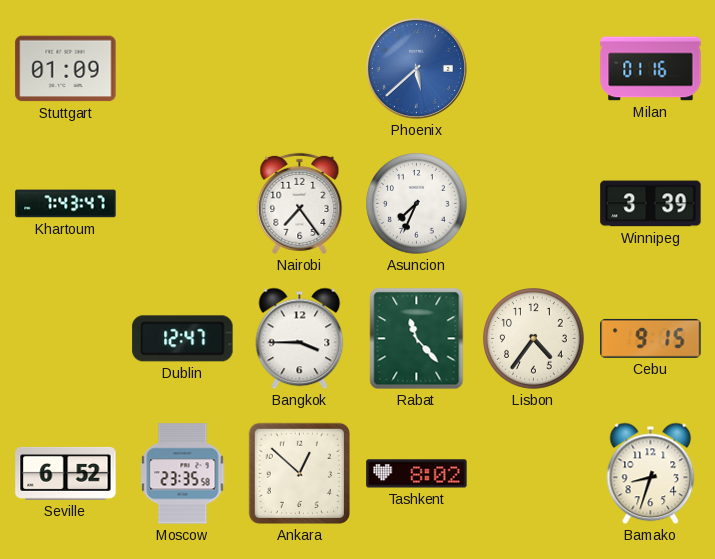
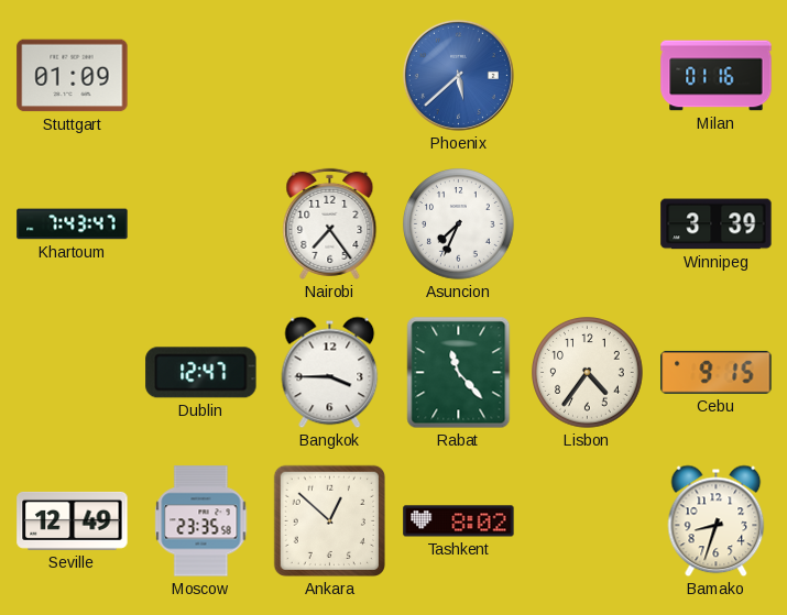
Seville: 6:52 -> 12:49
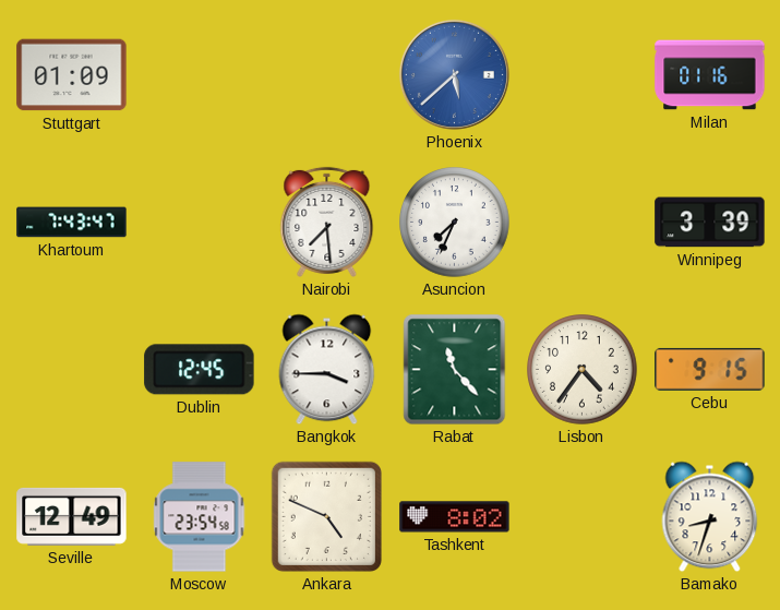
Nairobi: 7:24 -> 7:29
Dublin: 12:47 -> 12:45
Moscow: 23:35 -> 23:54
Ankara: 12:52 -> 4:49
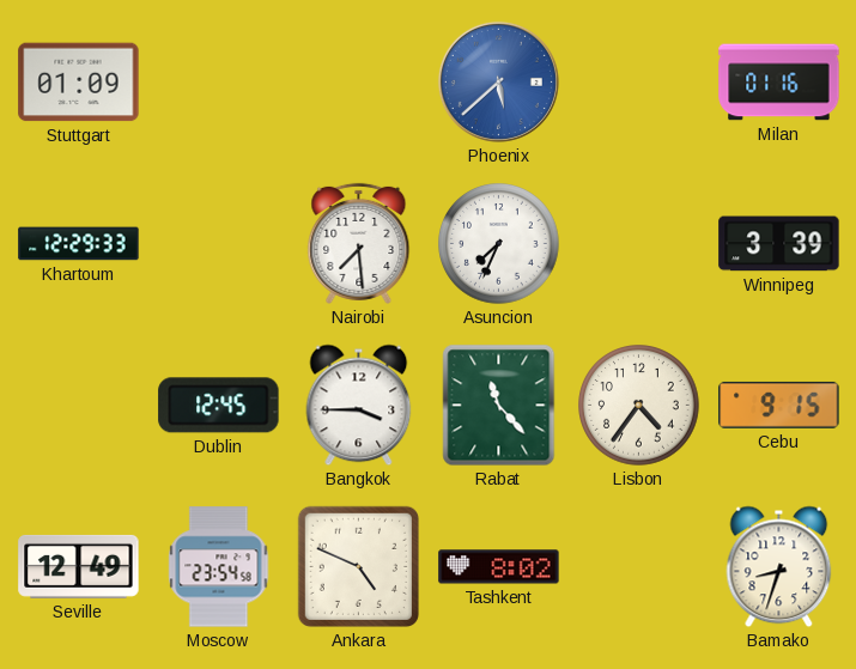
Khartoum: 7:43 -> 12:29
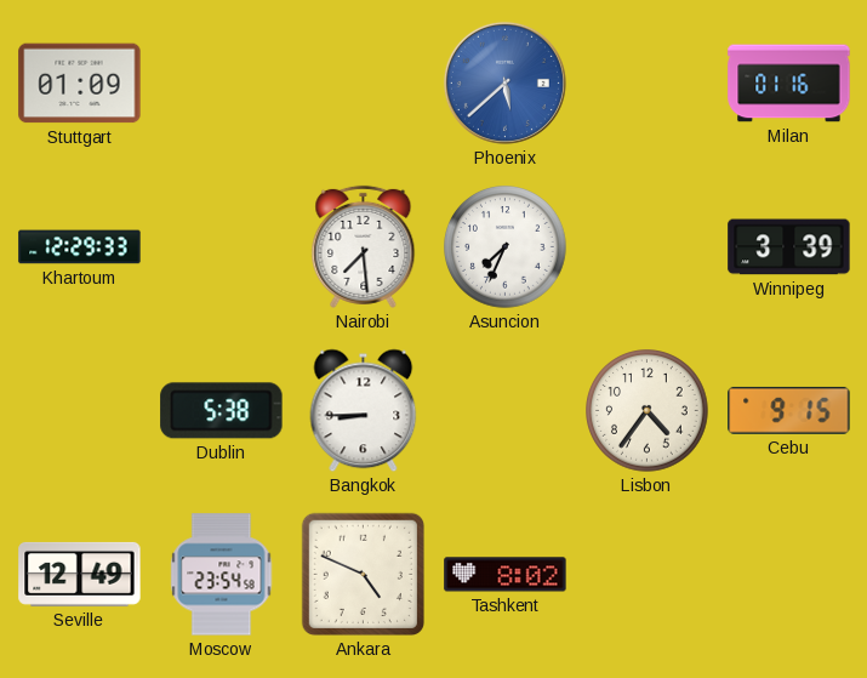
Dublin: 12:45 -> 5:38
Bangkok: 3:45 -> 8:45
Rabat: 11:23 -> none
Bamako: 8:33 -> none
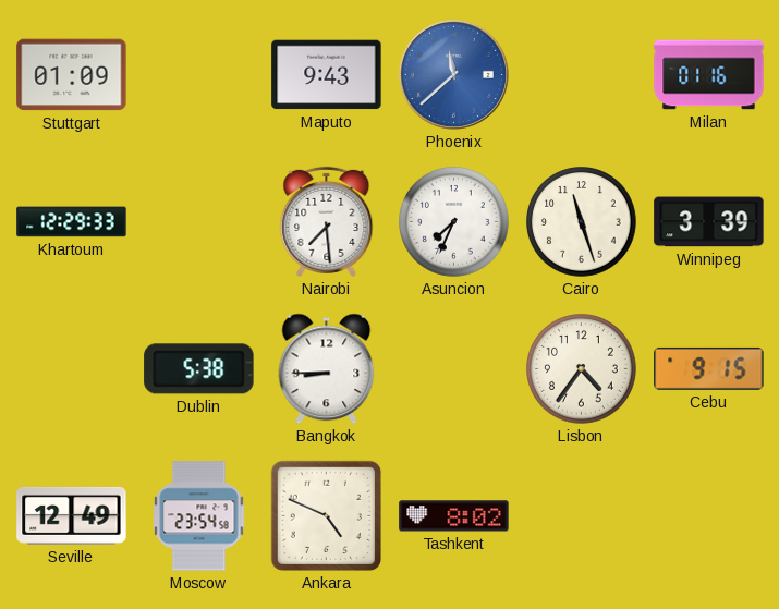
Maputo: none -> 9:43
Phoenix: 5:38 -> 11:38
Cairo: none -> 11:27
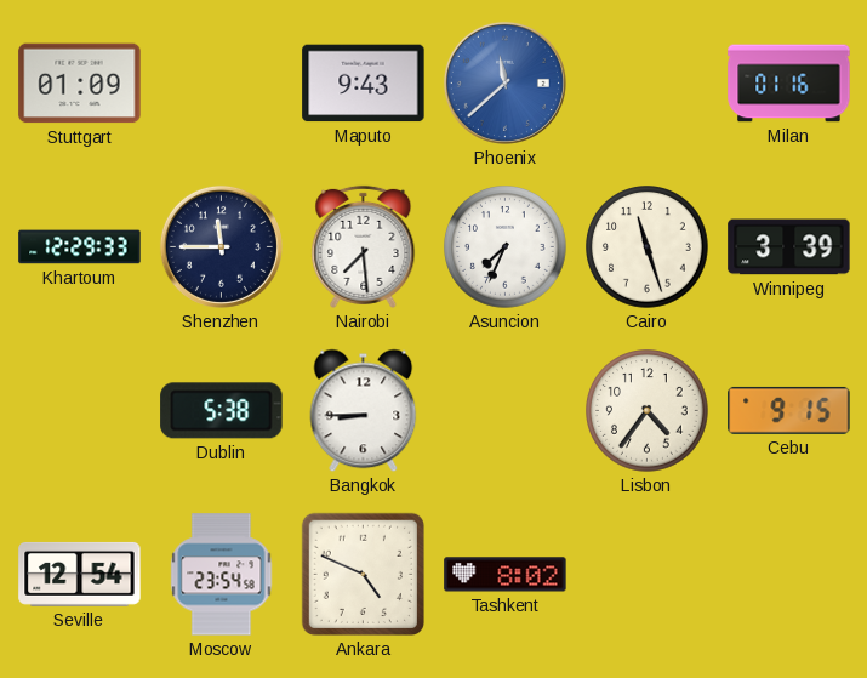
Shenzhen: none -> 11:45
Seville: 12:49 -> 12:54
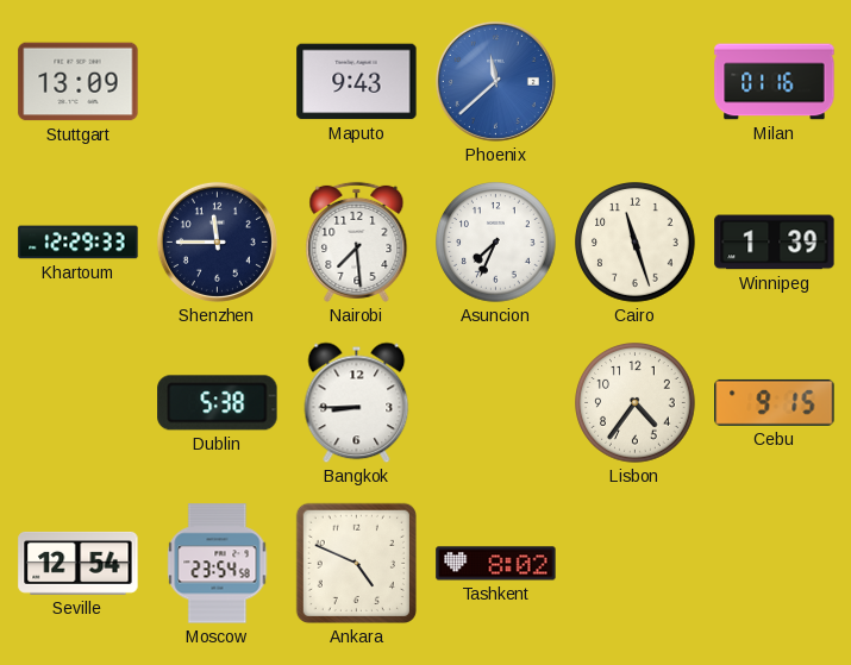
Stuttgart: 01:09 -> 13:09
Winnipeg: 3:39 -> 1:39
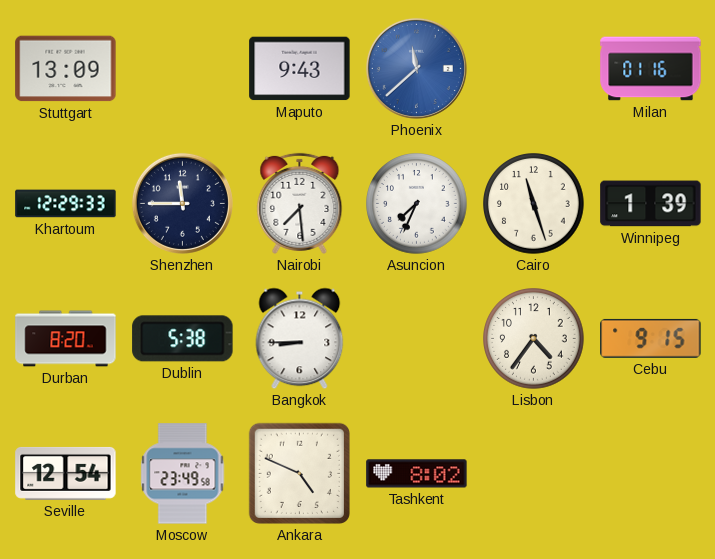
Durban: none -> 8:20
Moscow: 23:54 -> 23:49
